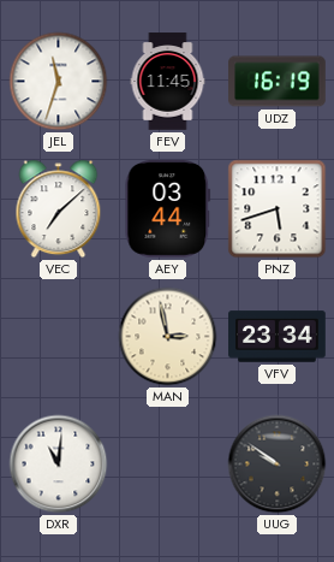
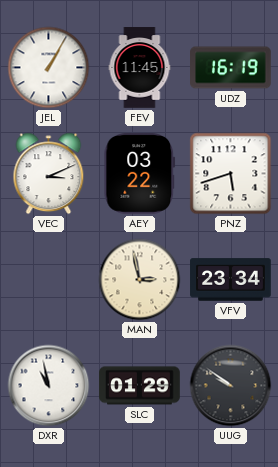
JEL: 11:33 -> 1:05
VEC: 7:08 -> 3:11
AEY: 03:44 -> 03:22
DXR: 11:01 -> 10:58
SLC: none -> 01:29
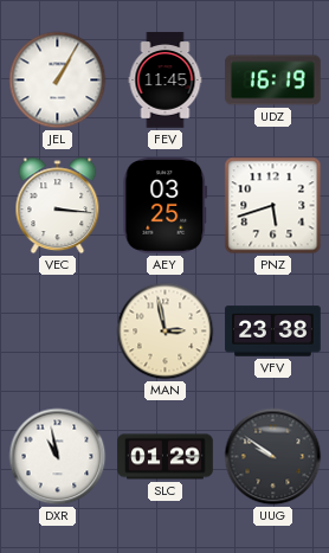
VEC: 3:11 -> 3:16
AEY: 03:22 -> 03:25
VFV: 23:34 -> 23:38
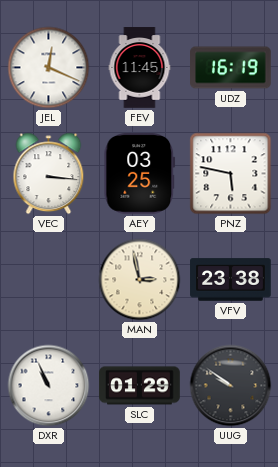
JEL: 1:05 -> 12:19
PNZ: 5:42 -> 5:47
DXR: 10:58 -> 10:56
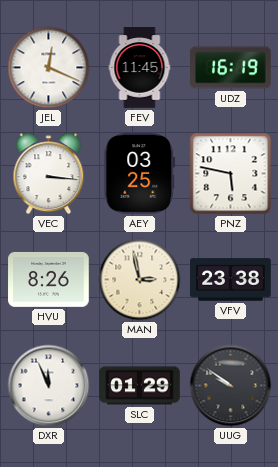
HVU: none -> 8:26
DXR: 10:56 -> 11:56
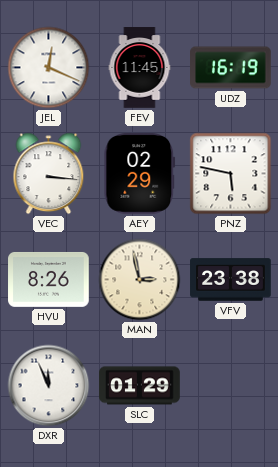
AEY: 03:25 -> 02:29
UUG: 9:51 -> none
